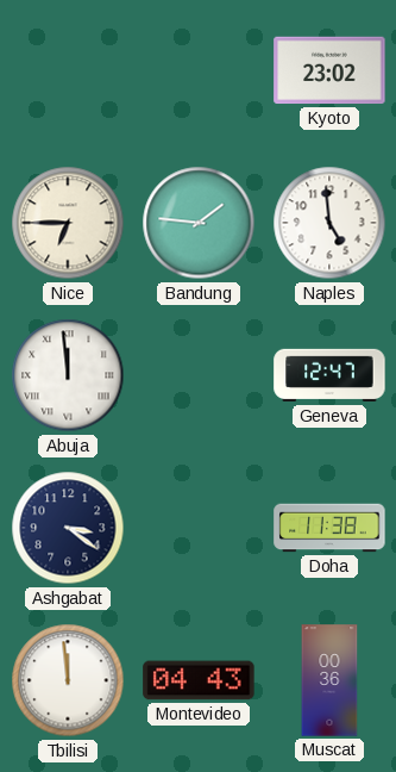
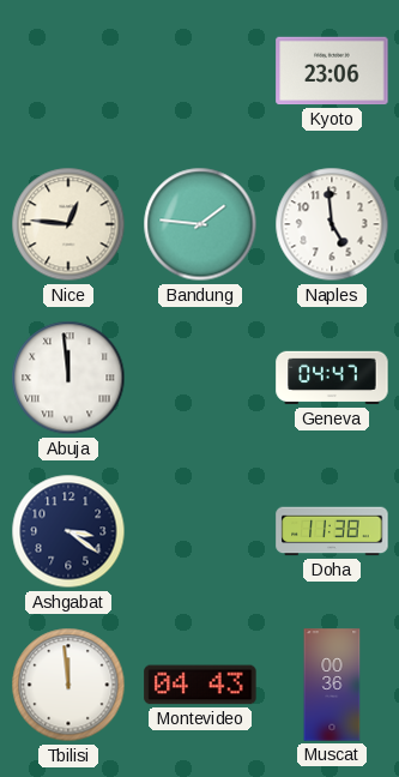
Kyoto: 23:02 -> 23:06
Nice: 6:45 -> 12:46
Geneva: 12:47 -> 04:47
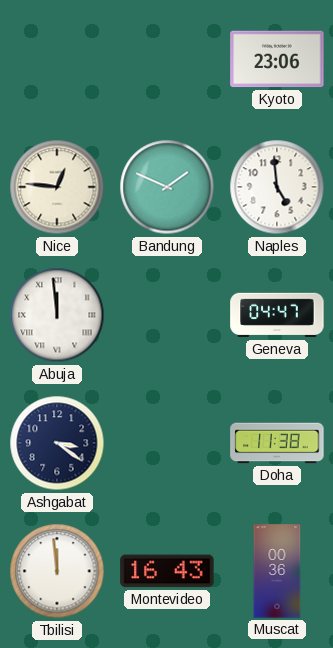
Bandung: 1:46 -> 1:49
Montevideo: 04:43 -> 16:43
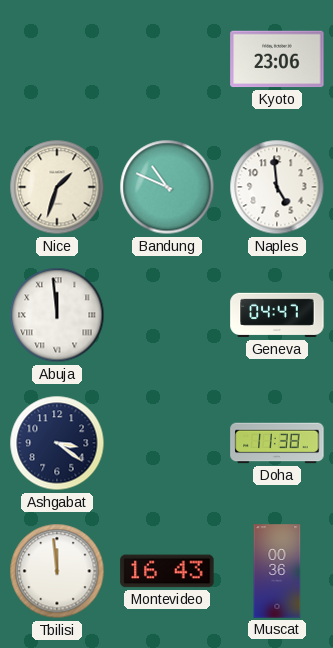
Nice: 12:46 -> 1:33
Bandung: 1:49 -> 10:49
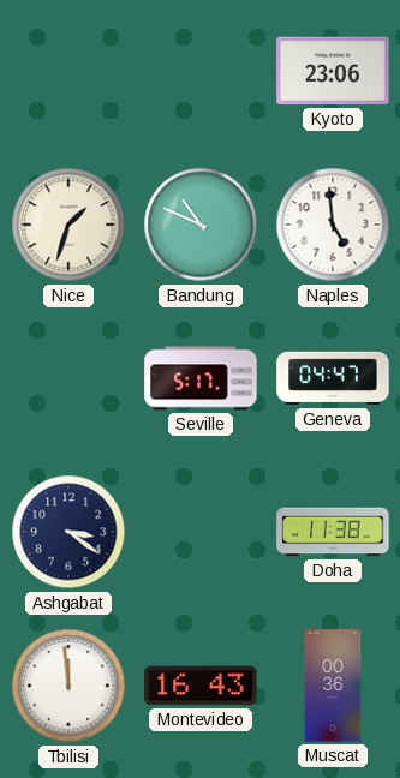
Abuja: 11:59 -> none
Seville: none -> 5:17
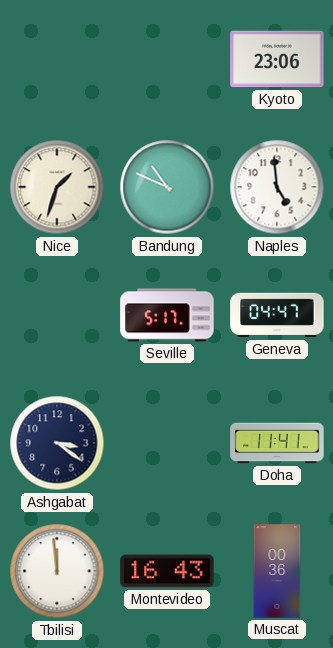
Doha: 11:38 -> 11:41
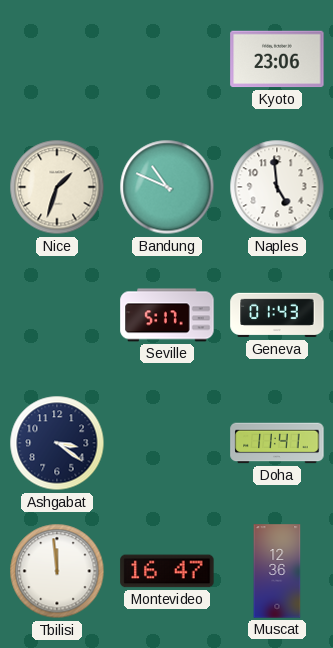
Geneva: 04:47 -> 01:43
Montevideo: 16:43 -> 16:47
Muscat: 00:36 -> 12:36
